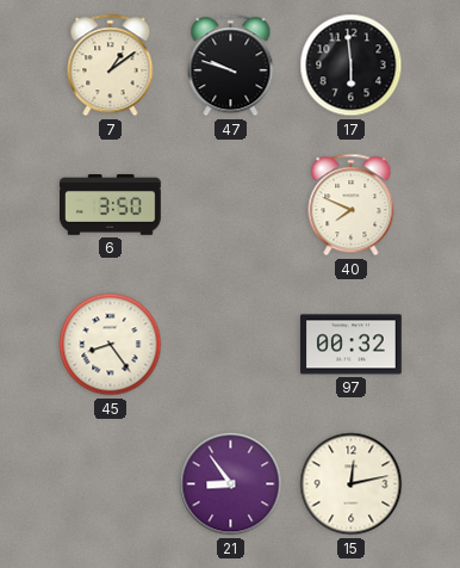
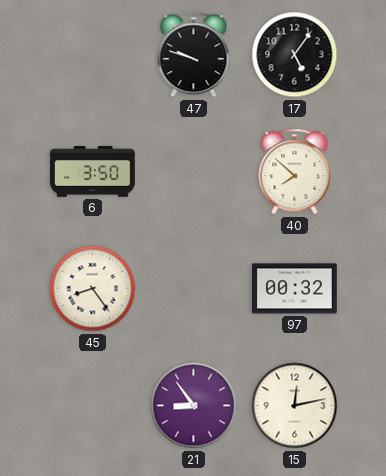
7: 1:09 -> none
17: 5:59 -> 5:06
40: 7:49 -> 7:52
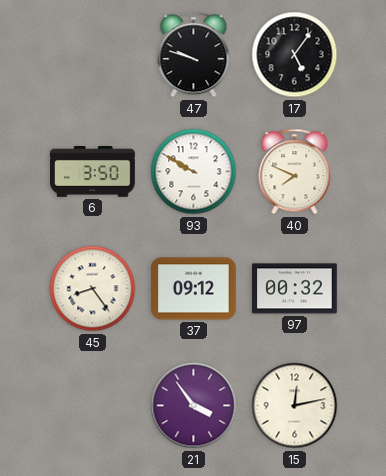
93: none -> 9:50
40: 7:52 -> 7:49
37: none -> 09:12
21: 8:54 -> 3:54
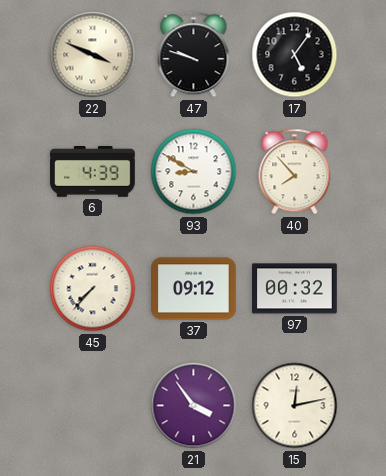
22: none -> 3:49
6: 3:50 -> 4:39
93: 9:50 -> 8:50
40: 7:49 -> 7:53
45: 8:24 -> 7:37
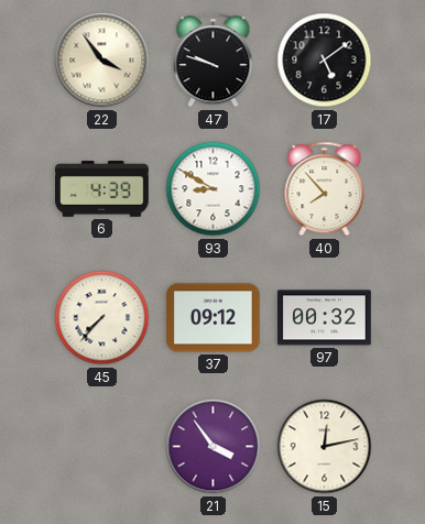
22: 3:49 -> 3:54
17: 5:06 -> 5:09
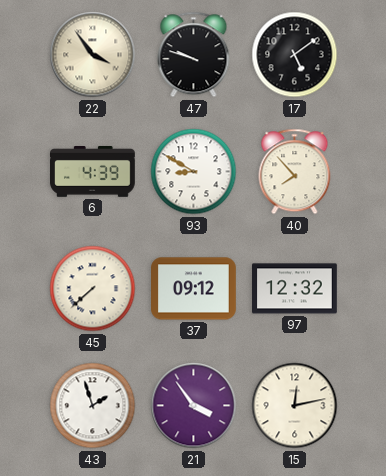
45: 7:37 -> 7:38
97: 00:32 -> 12:32
43: none -> 1:57
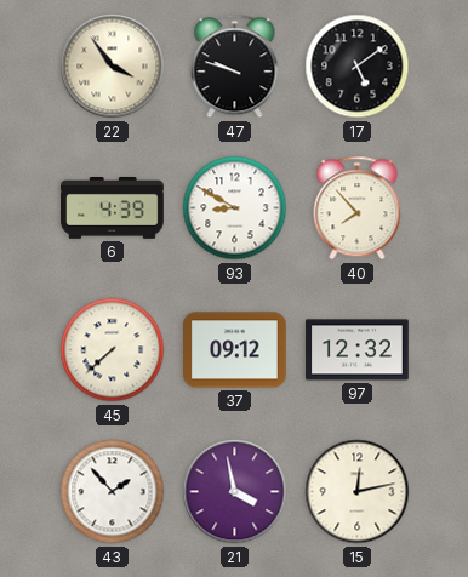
43: 1:57 -> 1:53
21: 3:54 -> 3:58
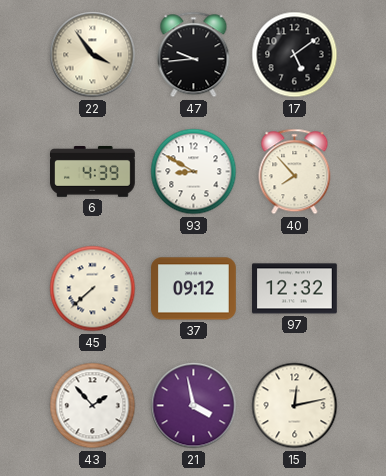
47: 9:48 -> 9:44
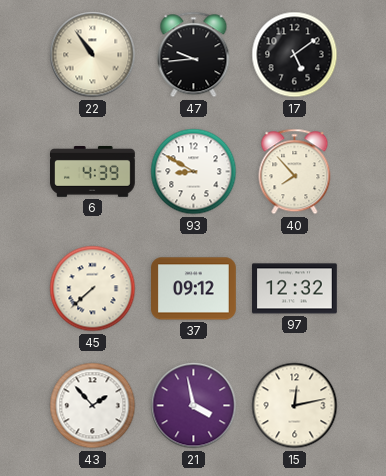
22: 3:54 -> 10:54
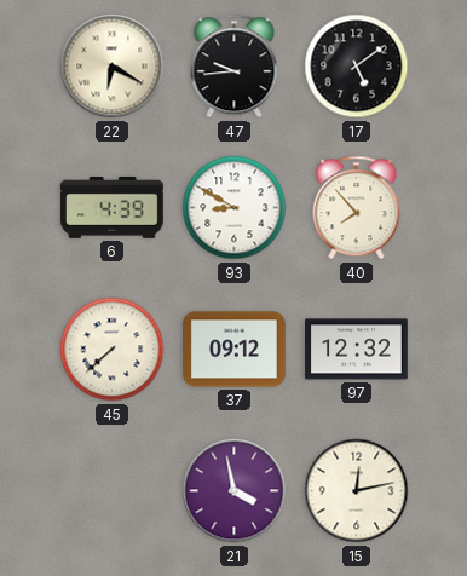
22: 10:54 -> 6:20
43: 1:53 -> none
